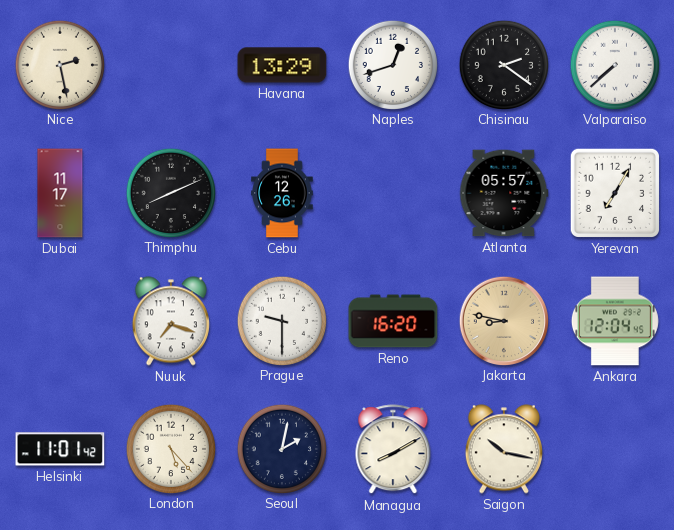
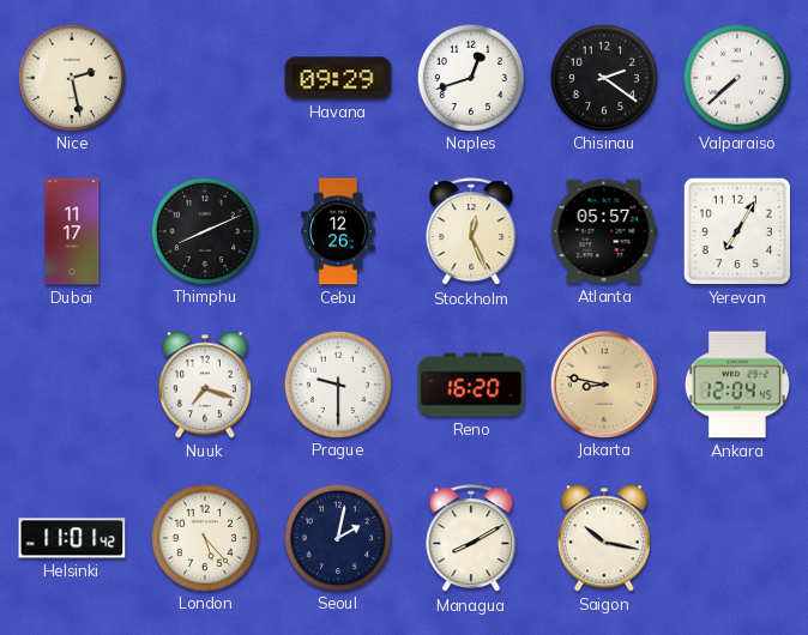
Havana: 13:29 -> 09:29
Stockholm: none -> 12:26
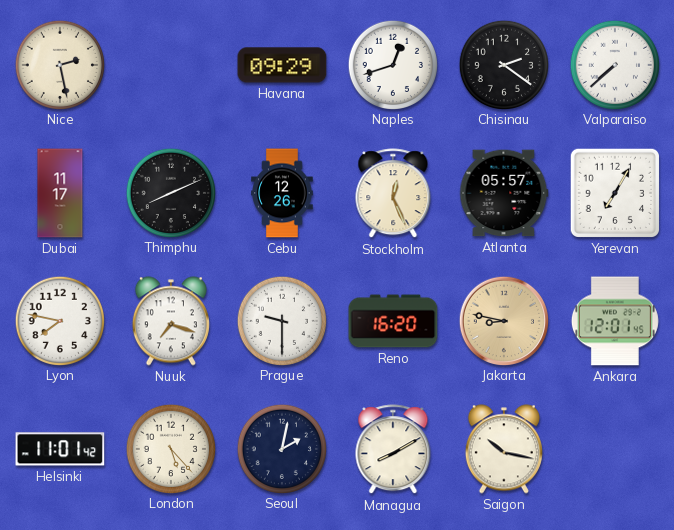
Lyon: none -> 7:47
Ankara: 12:04 -> 12:01
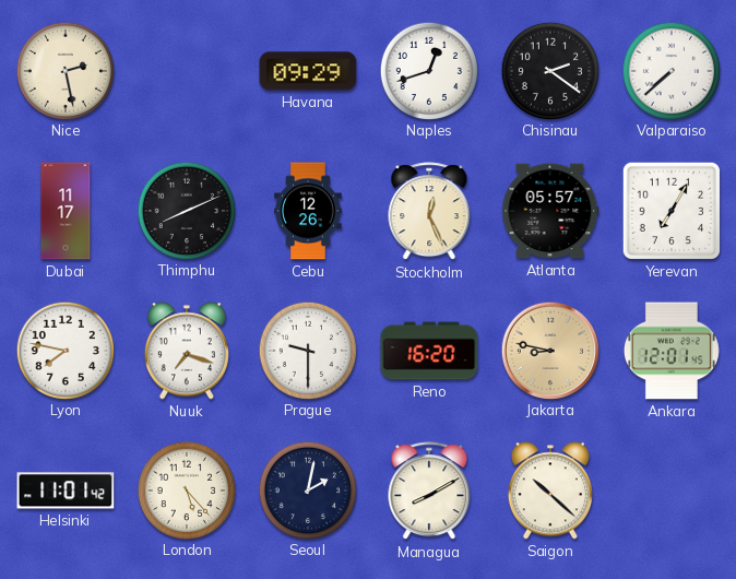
Saigon: 10:17 -> 10:22
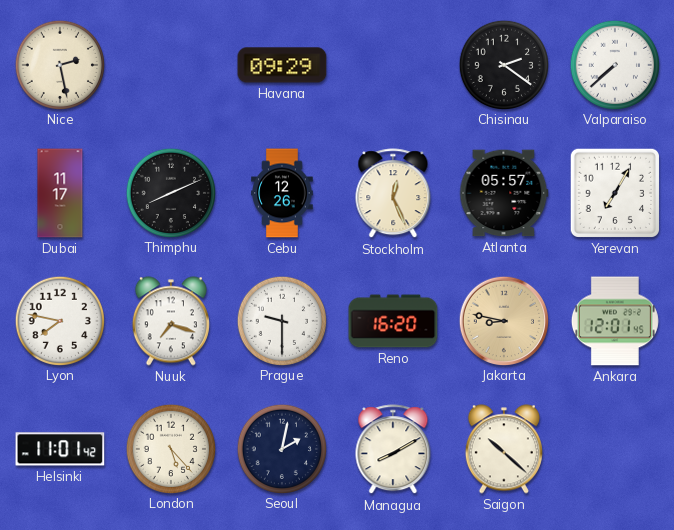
Naples: 12:42 -> none
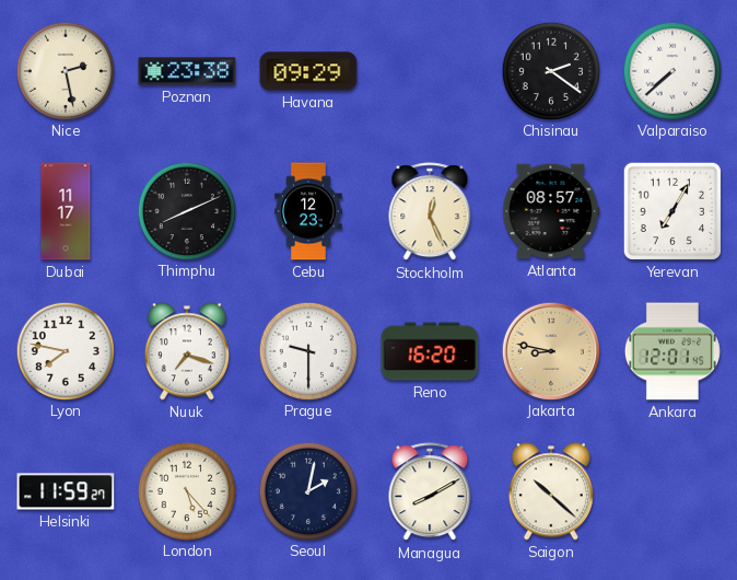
Poznan: none -> 23:38
Cebu: 12:26 -> 12:23
Atlanta: 05:57 -> 08:57
Helsinki: 11:01 -> 11:59
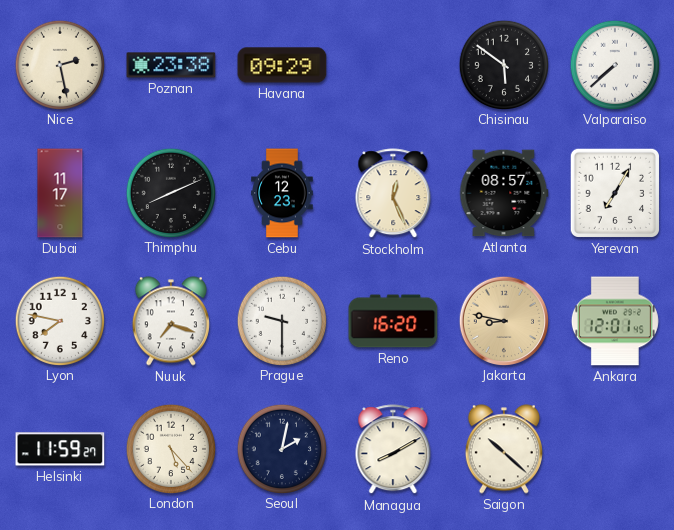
Chisinau: 2:21 -> 5:51
